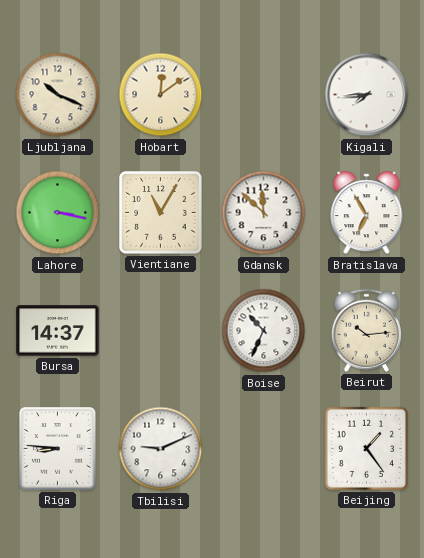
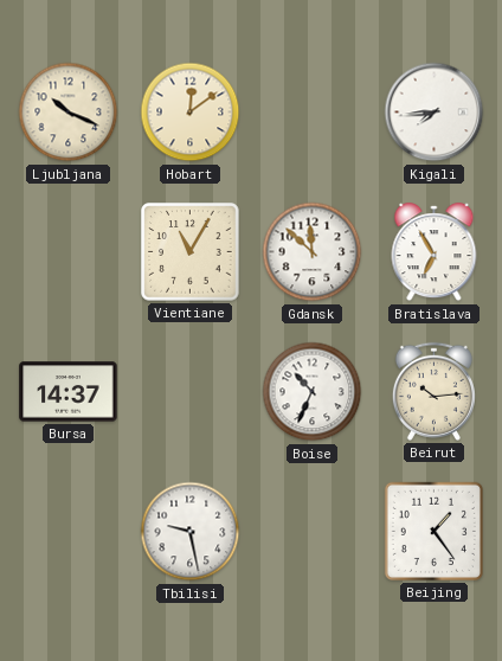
Lahore: 3:17 -> none
Riga: 8:46 -> none
Tbilisi: 9:11 -> 9:28
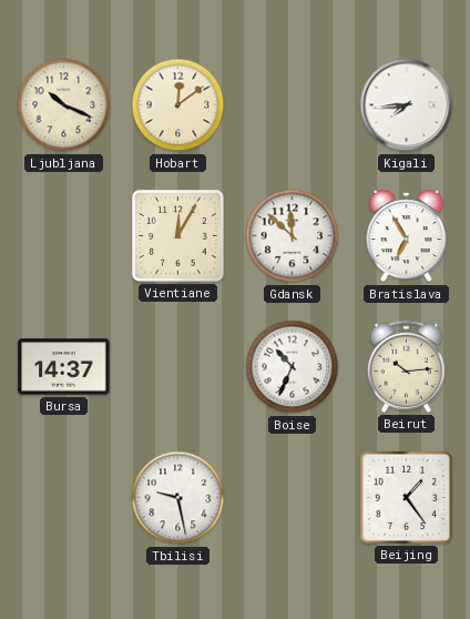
Vientiane: 11:05 -> 12:05
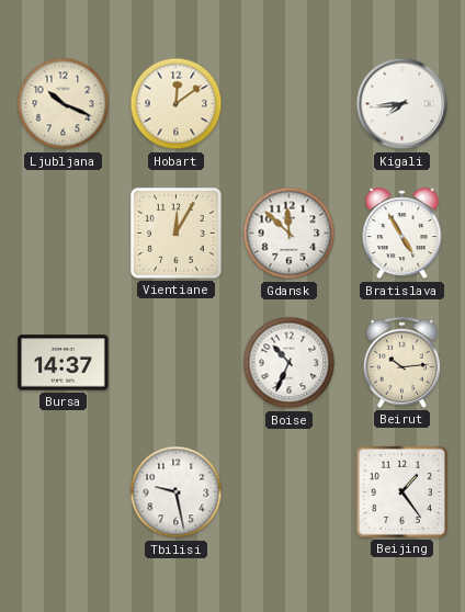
Bratislava: 6:55 -> 4:55
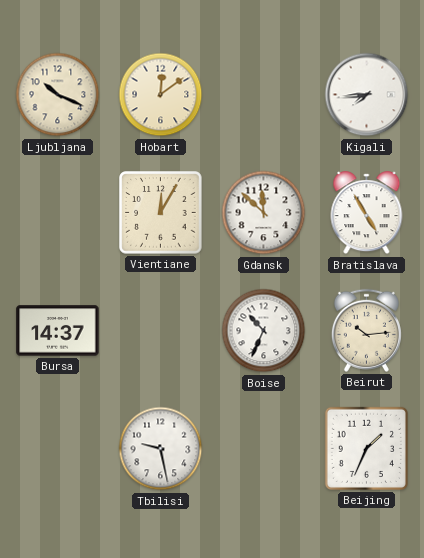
Beijing: 1:24 -> 1:34
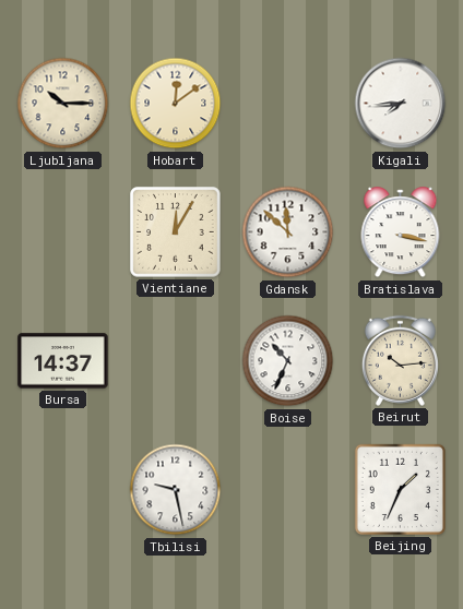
Ljubljana: 10:19 -> 10:15
Bratislava: 4:55 -> 3:17
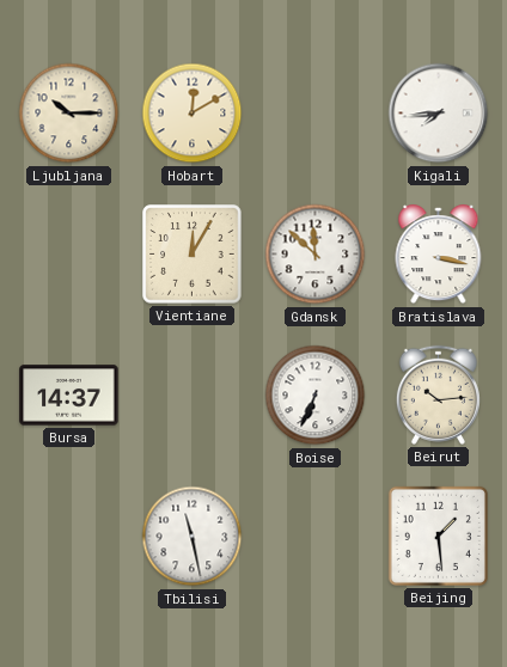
Hobart: 12:09 -> 12:10
Boise: 10:34 -> 6:34
Tbilisi: 9:28 -> 11:28
Beijing: 1:34 -> 1:29
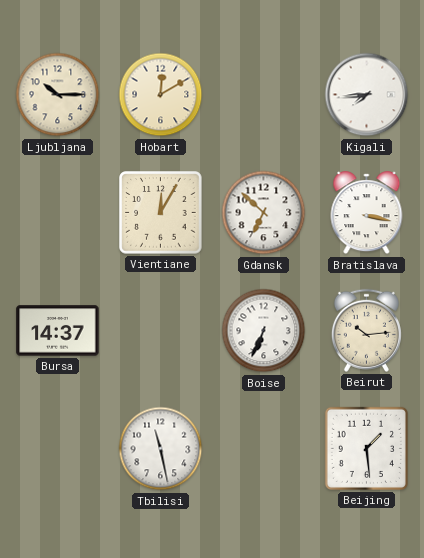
Gdansk: 11:52 -> 6:52
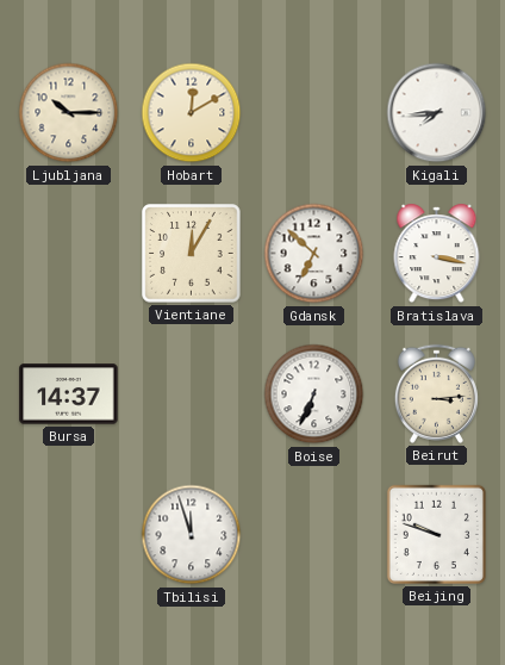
Beirut: 10:14 -> 3:14
Tbilisi: 11:28 -> 11:57
Beijing: 1:29 -> 9:48
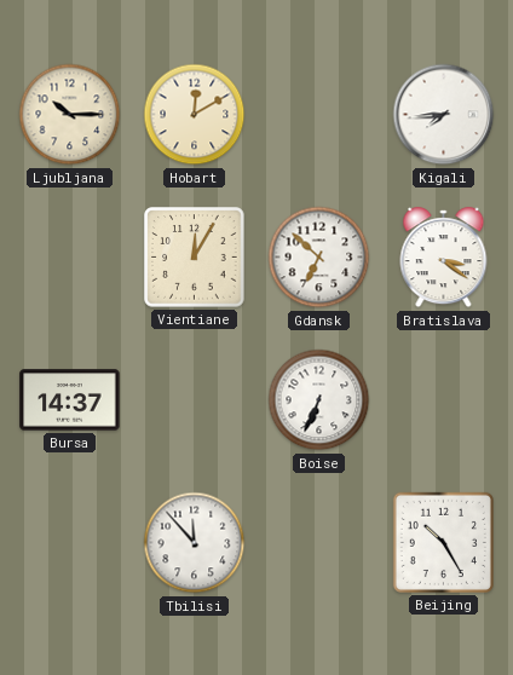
Bratislava: 3:17 -> 3:21
Beirut: 3:14 -> none
Tbilisi: 11:57 -> 11:53
Beijing: 9:48 -> 10:25
